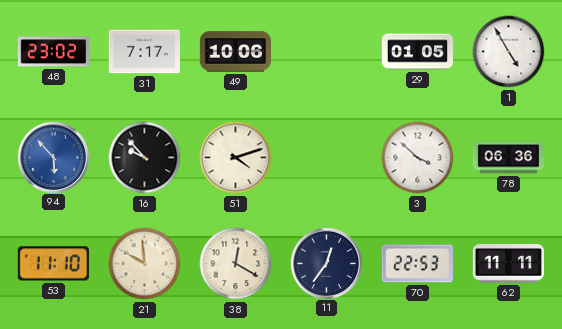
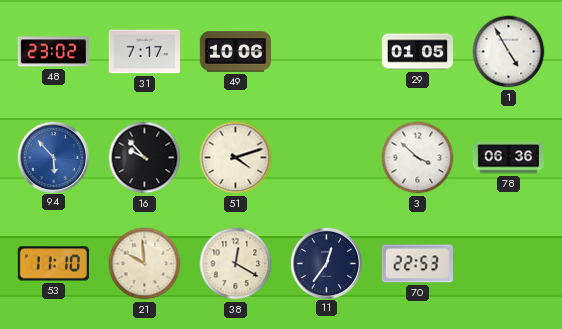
62: 11:11 -> none
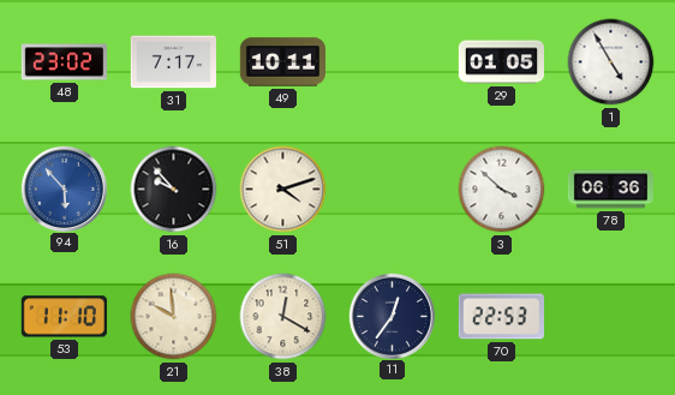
49: 10:06 -> 10:11
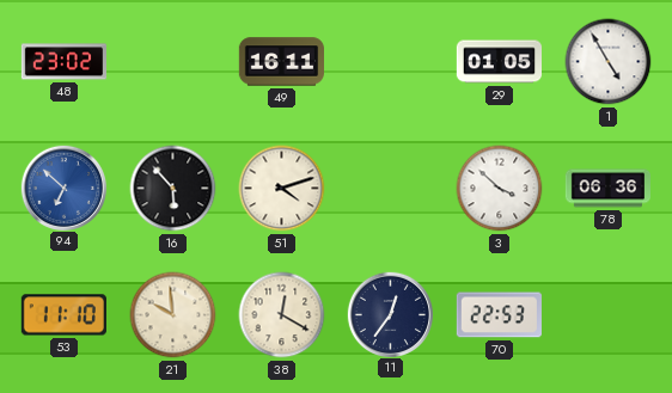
31: 7:17 -> none
49: 10:11 -> 16:11
94: 5:53 -> 6:52
16: 9:53 -> 5:53
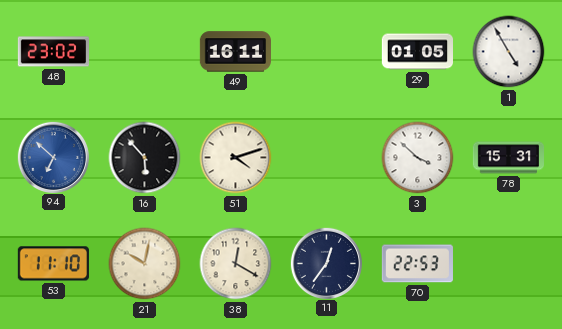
78: 06:36 -> 15:31
21: 9:59 -> 10:02
